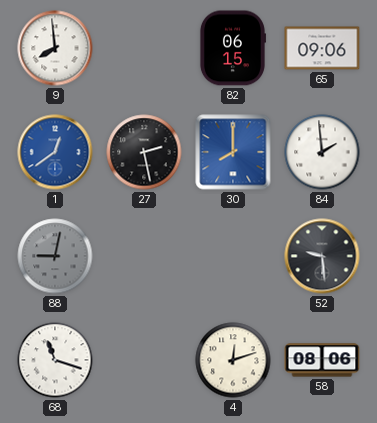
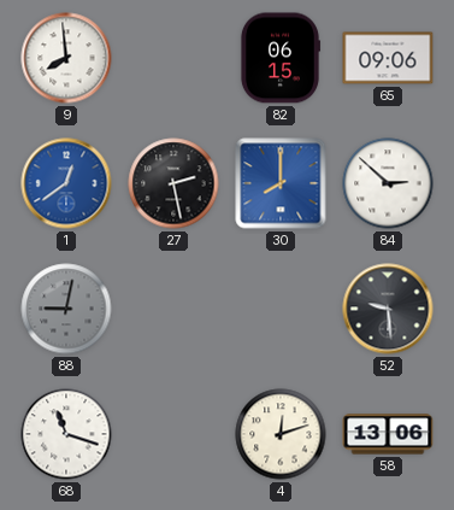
84: 1:59 -> 2:52
58: 08:06 -> 13:06
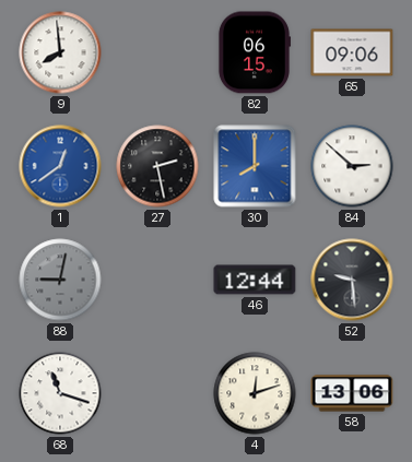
46: none -> 12:44
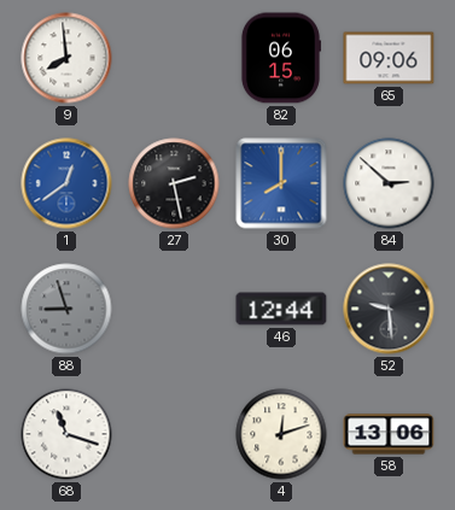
88: 9:02 -> 8:57
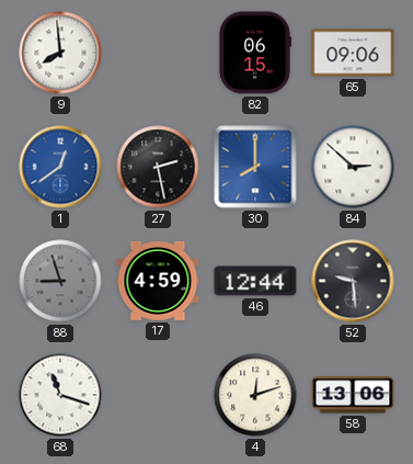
17: none -> 4:59
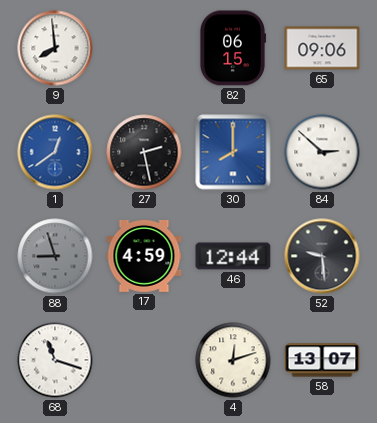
58: 13:06 -> 13:07
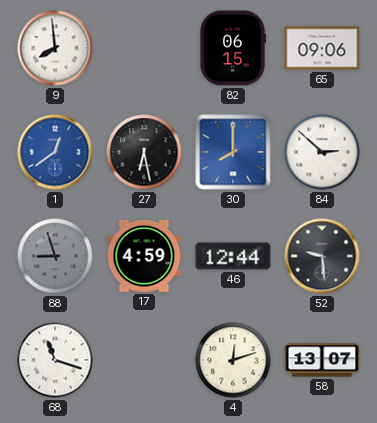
27: 2:28 -> 6:28
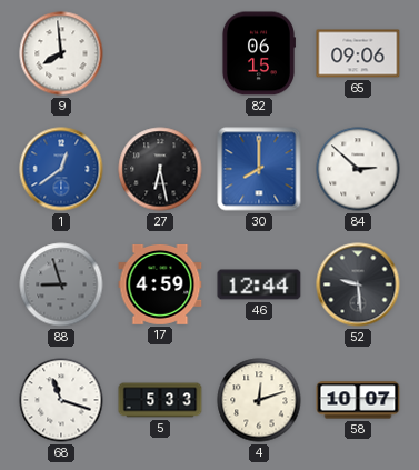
5: none -> 5:33
58: 13:07 -> 10:07
